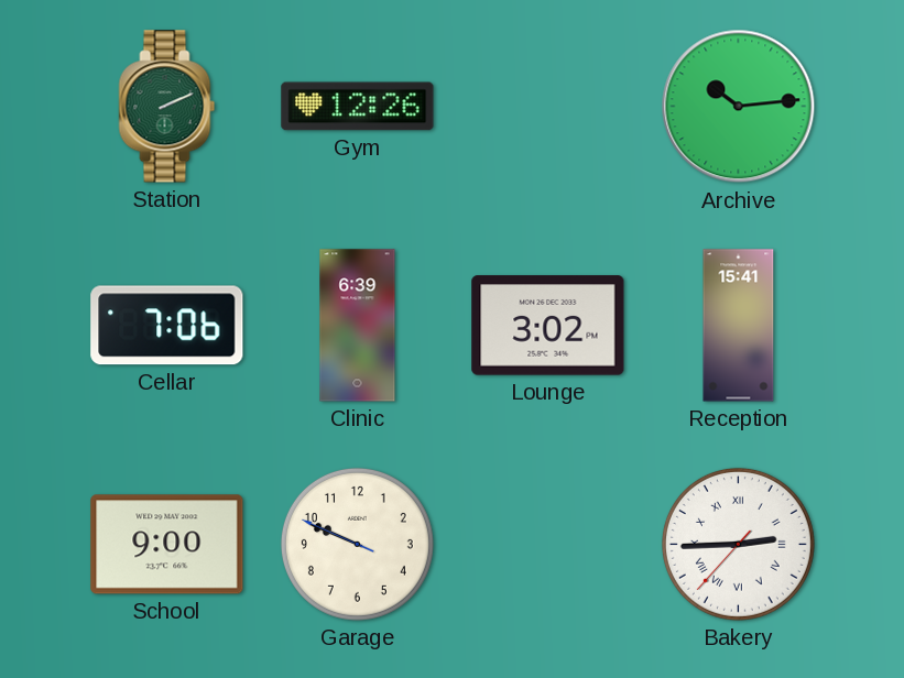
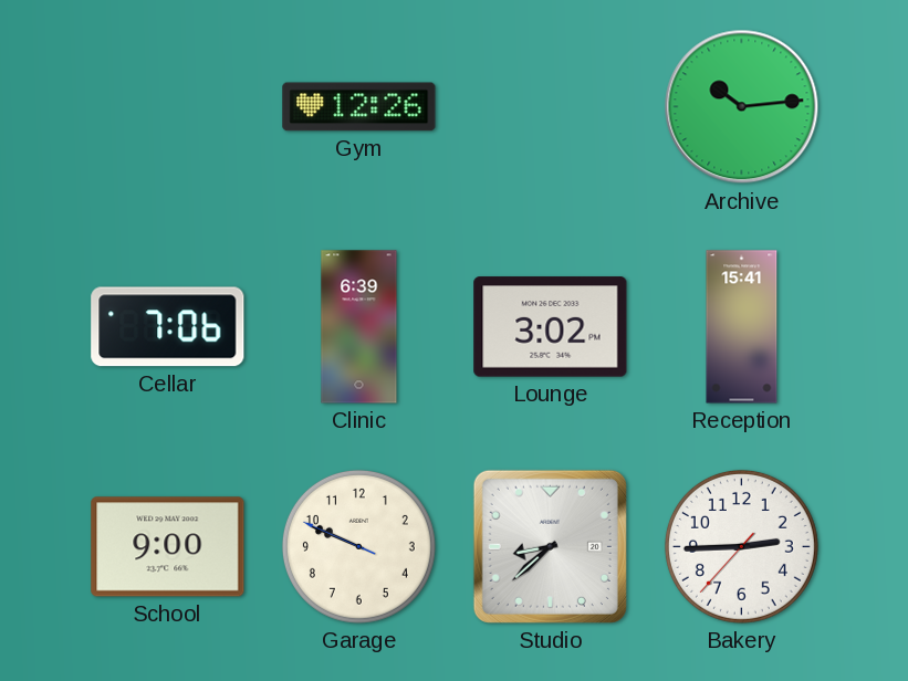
Station: 2:11 -> none
Studio: none -> 8:38
Bakery numerals: Roman -> Arabic
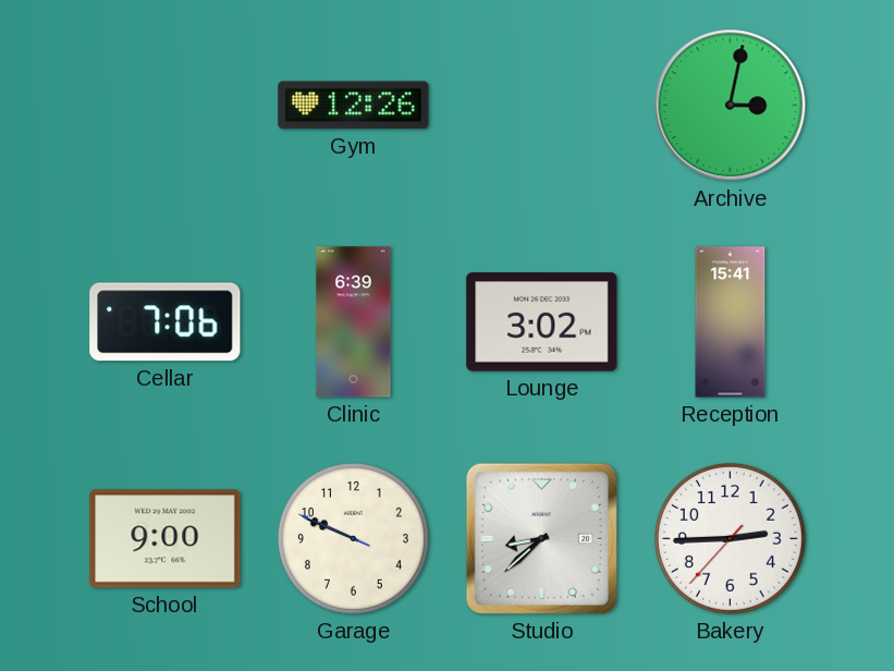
Archive: 10:14 -> 3:02
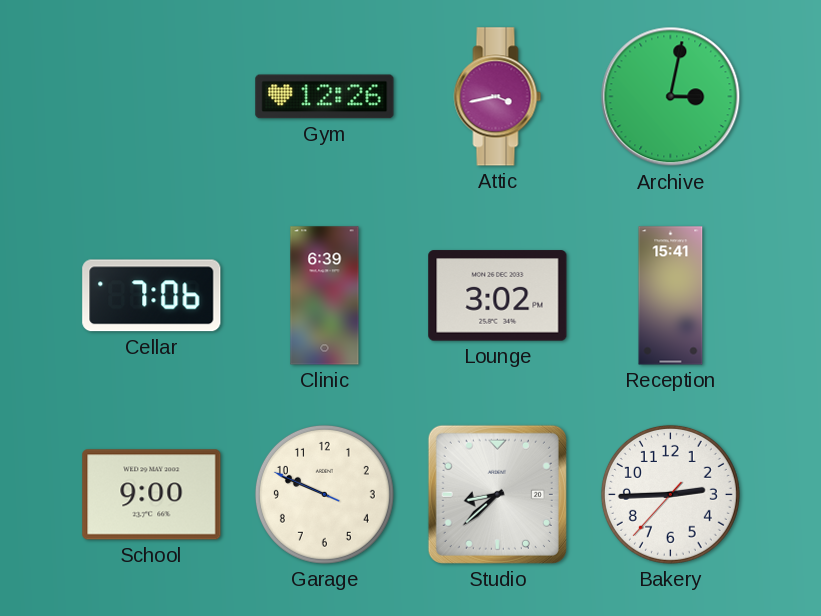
Attic: none -> 3:43
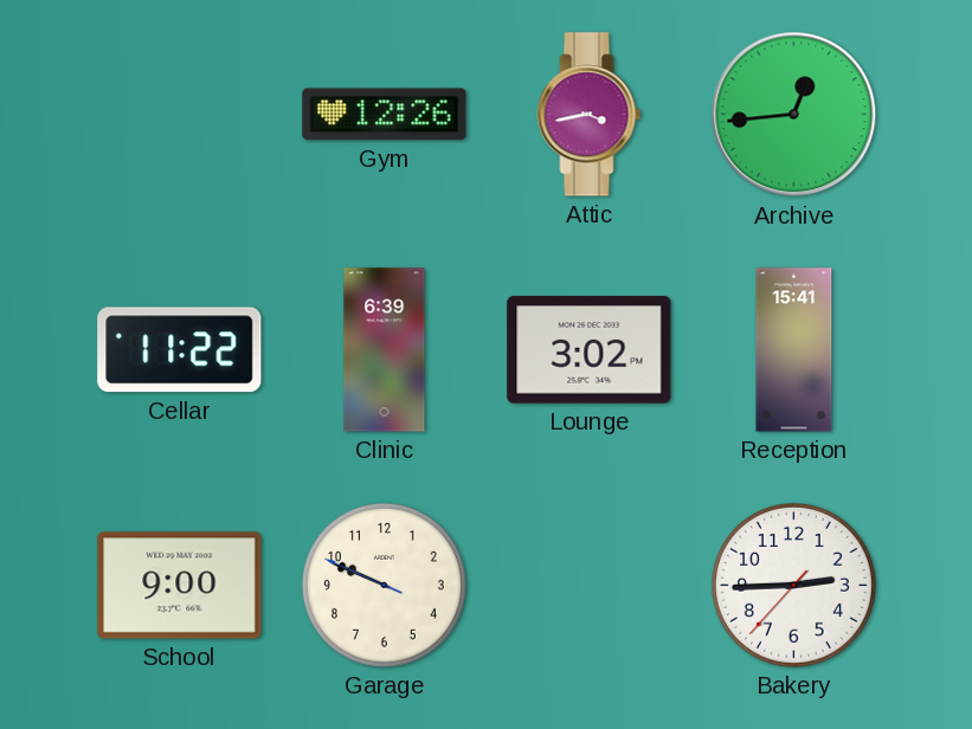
Archive: 3:02 -> 12:44
Cellar: 7:06 -> 11:22
Studio: 8:38 -> none
